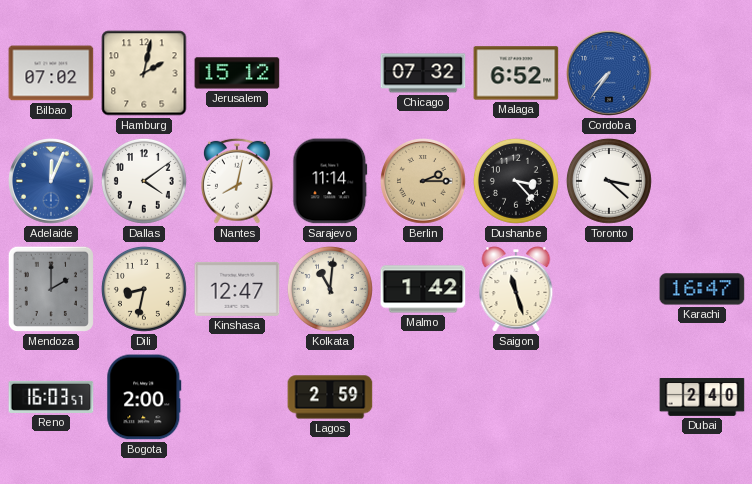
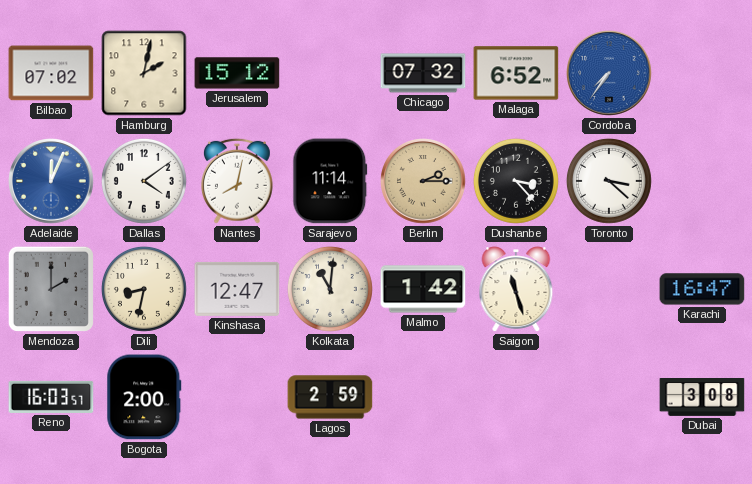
Dubai: 2:40 -> 3:08
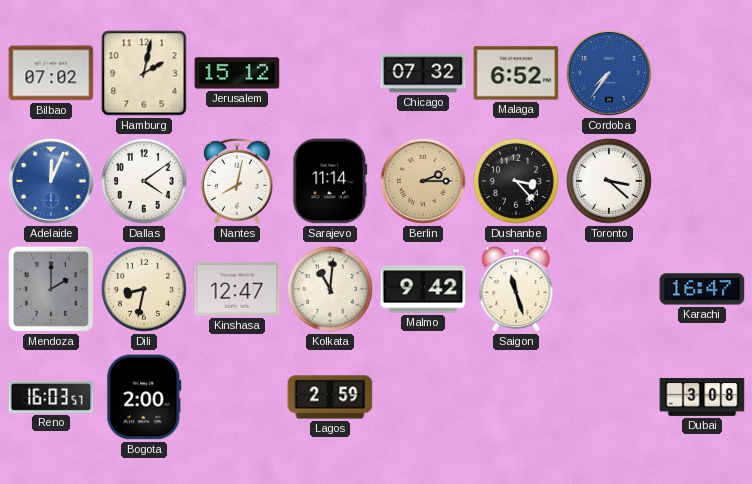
Malmo: 1:42 -> 9:42
